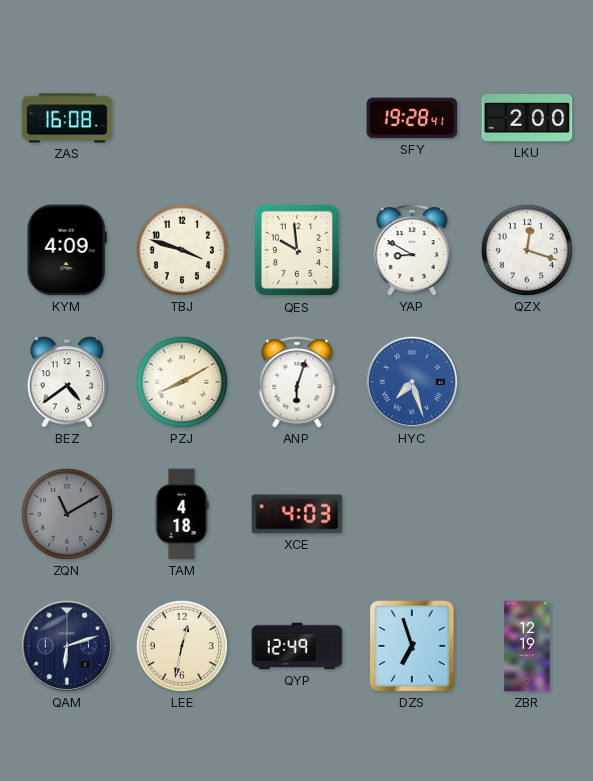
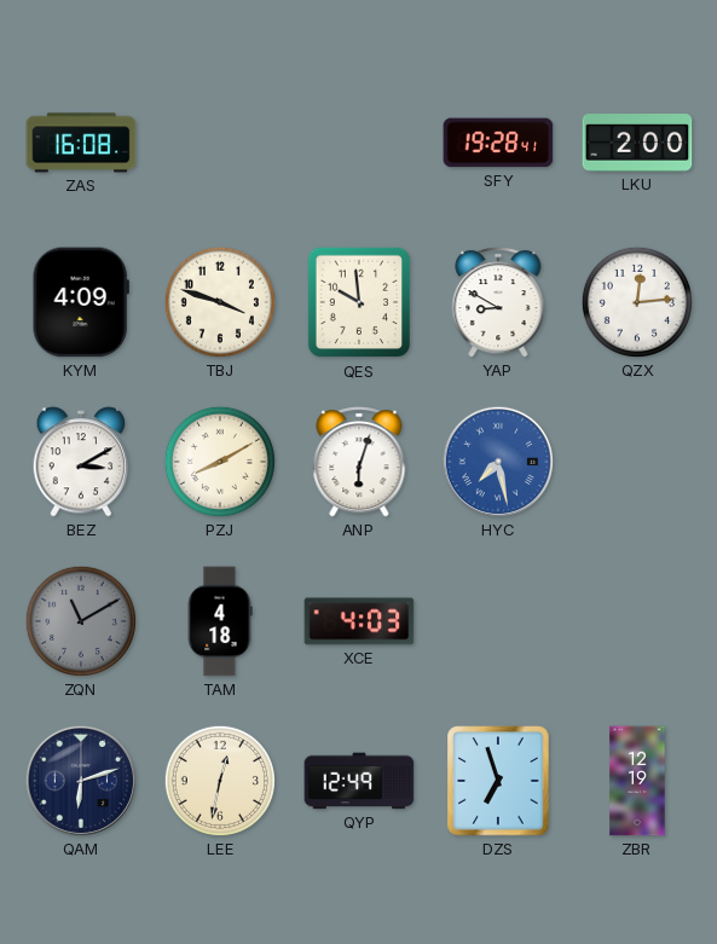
QZX: 12:18 -> 12:14
BEZ: 4:39 -> 3:10
HYC: 7:27 -> 7:28
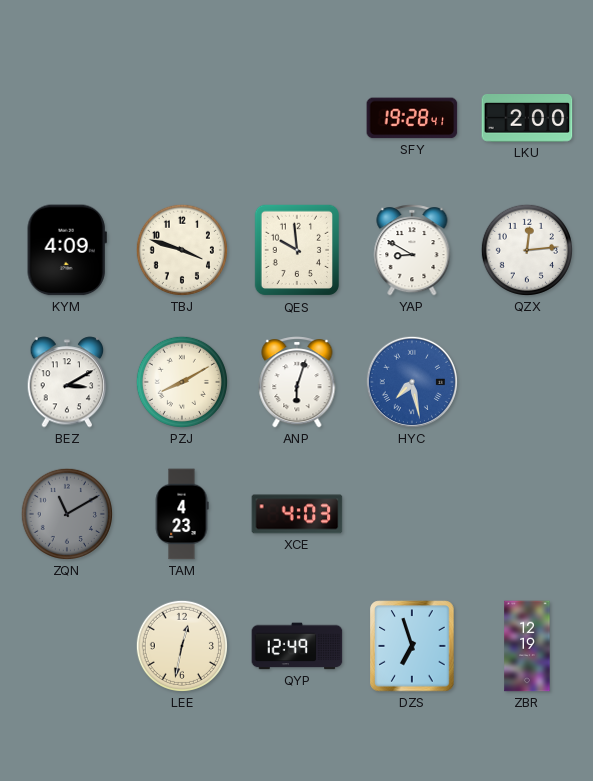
ZAS: 16:08 -> none
TAM: 4:18 -> 4:23
QAM: 6:12 -> none
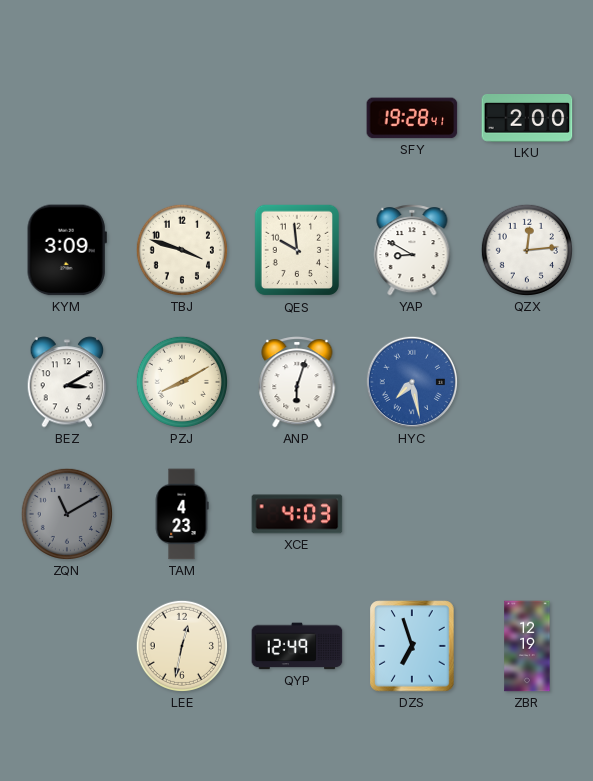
KYM: 4:09 -> 3:09
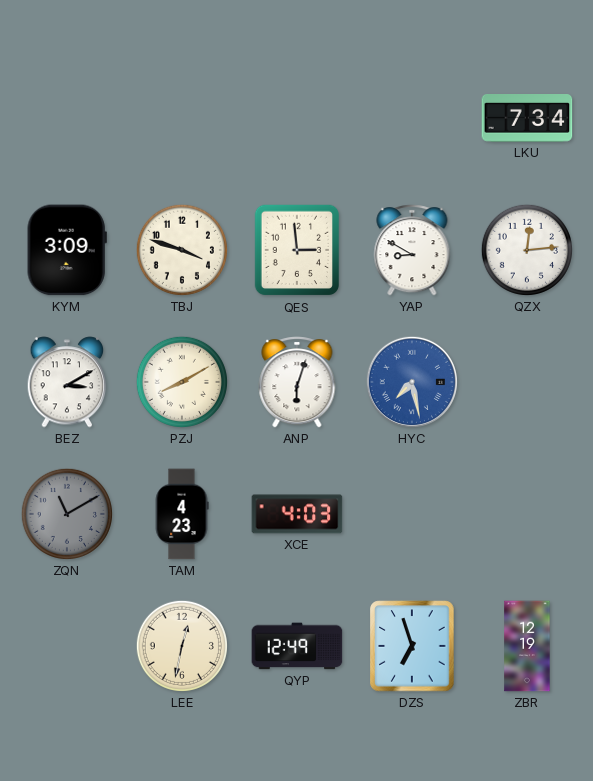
SFY: 19:28 -> none
LKU: 2:00 -> 7:34
QES: 9:59 -> 2:59
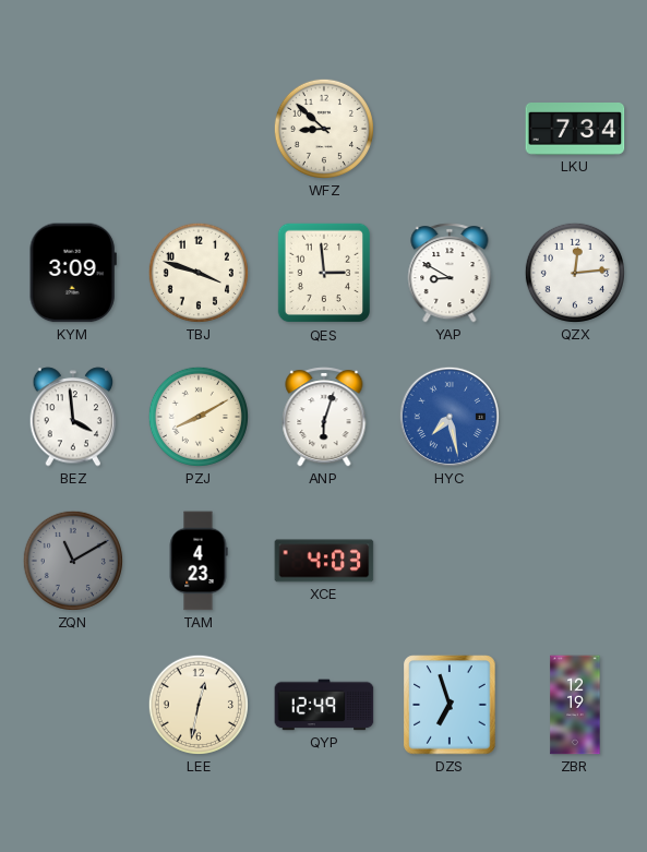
WFZ: none -> 8:52
BEZ: 3:10 -> 3:59
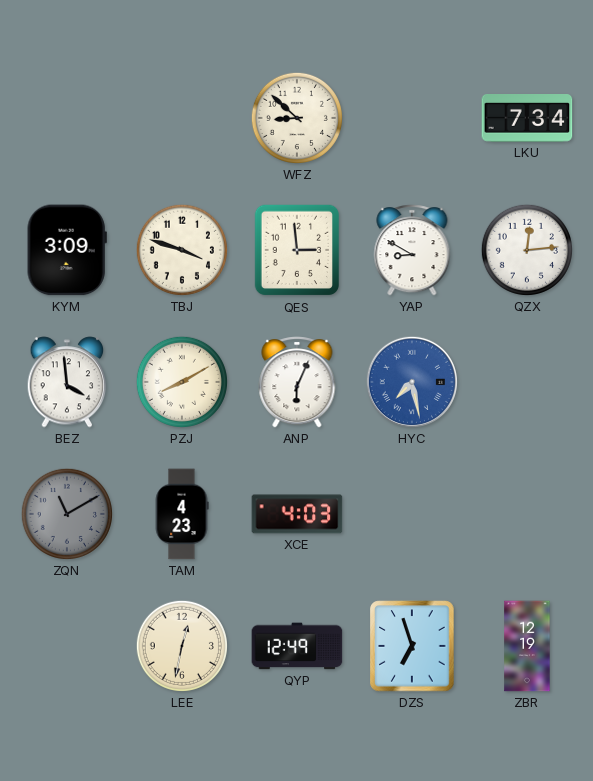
ANP: 6:03 -> 6:04
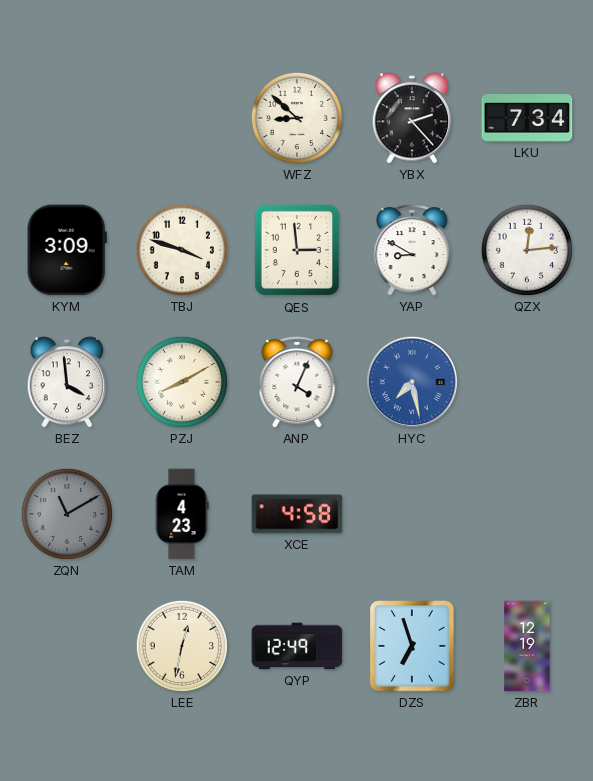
YBX: none -> 2:23
ANP: 6:04 -> 4:04
XCE: 4:03 -> 4:58
